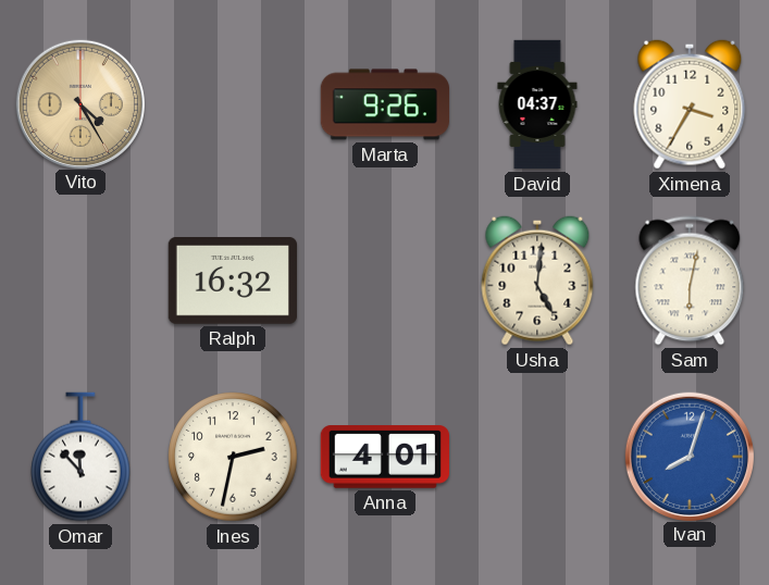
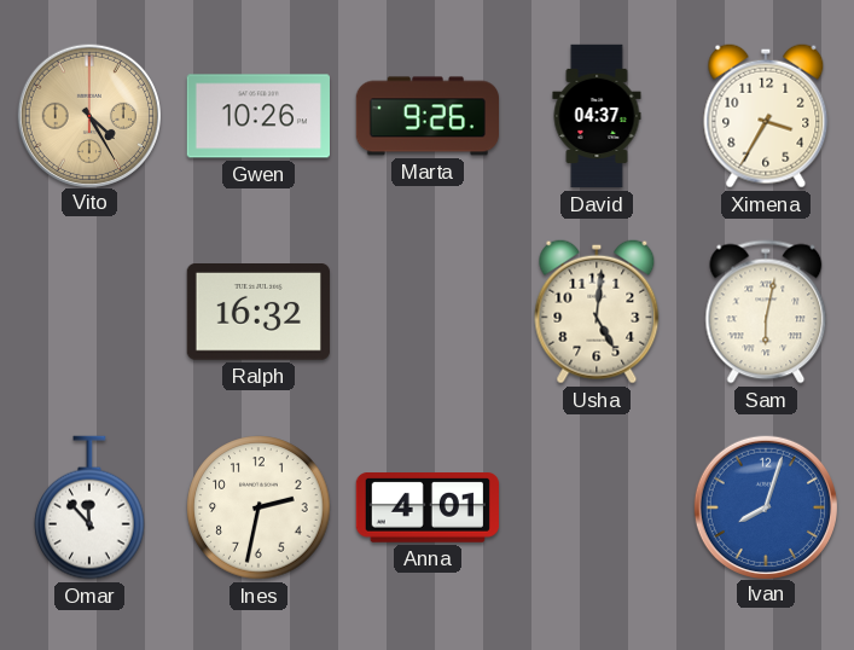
Gwen: none -> 10:26
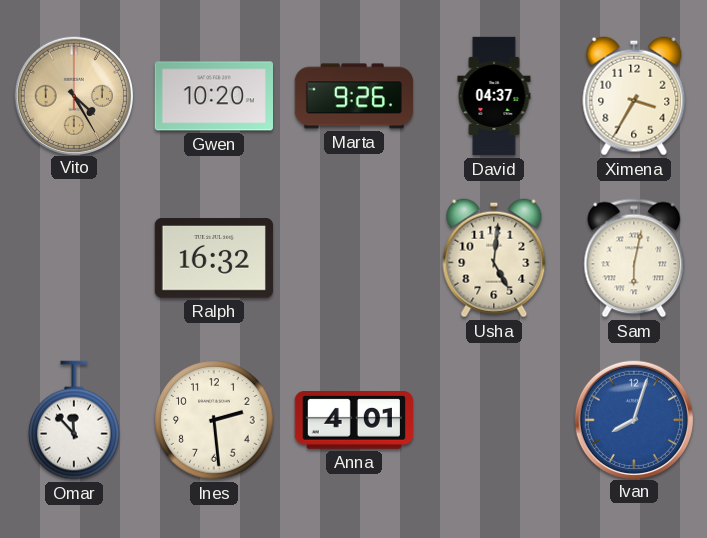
Gwen: 10:26 -> 10:20
Ines: 2:32 -> 2:29
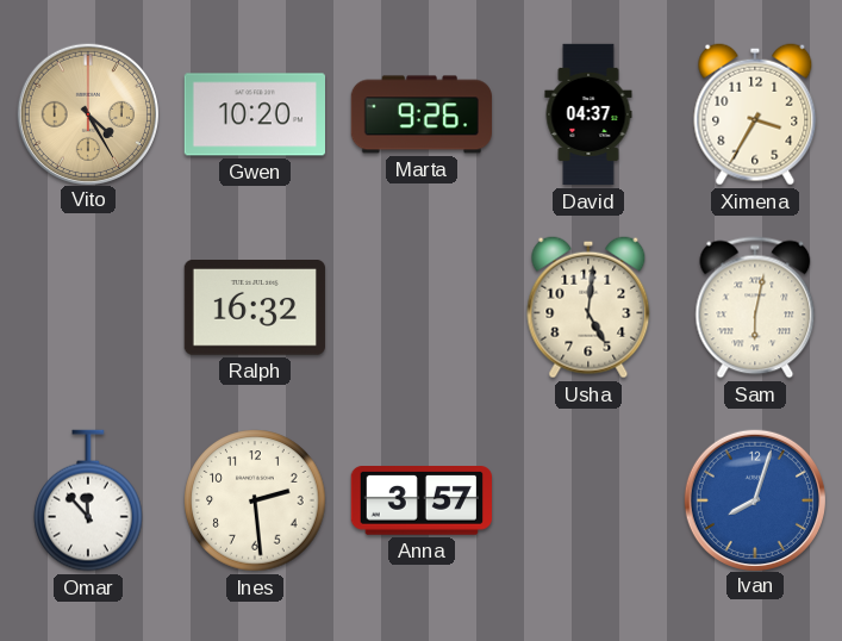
Anna: 4:01 -> 3:57
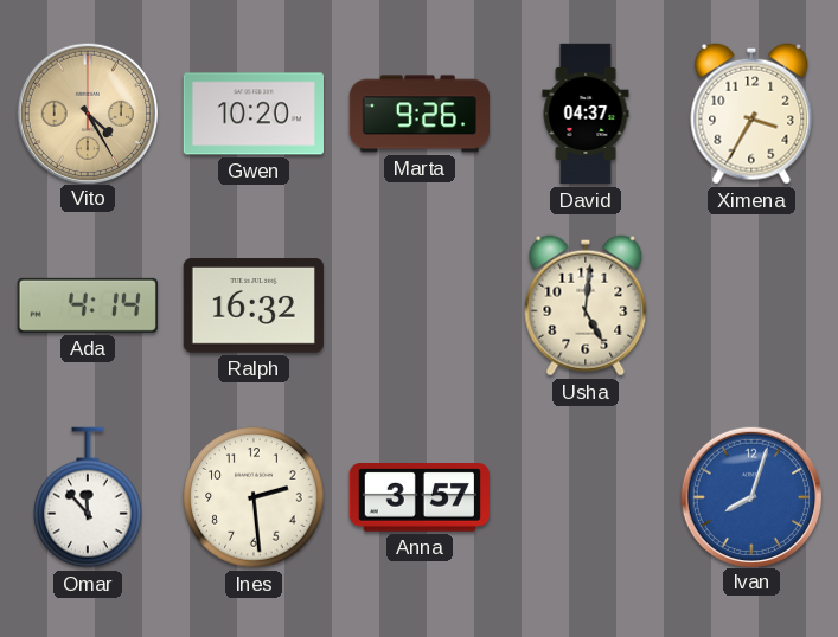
Ada: none -> 4:14
Sam: 6:02 -> none
